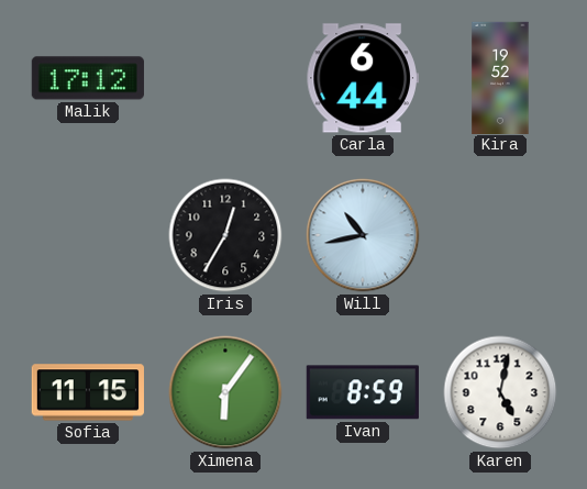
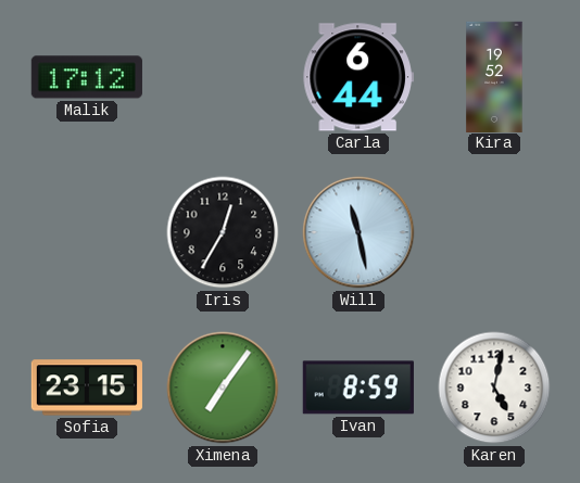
Will: 10:43 -> 11:28
Sofia: 11:15 -> 23:15
Ximena: 6:06 -> 7:06
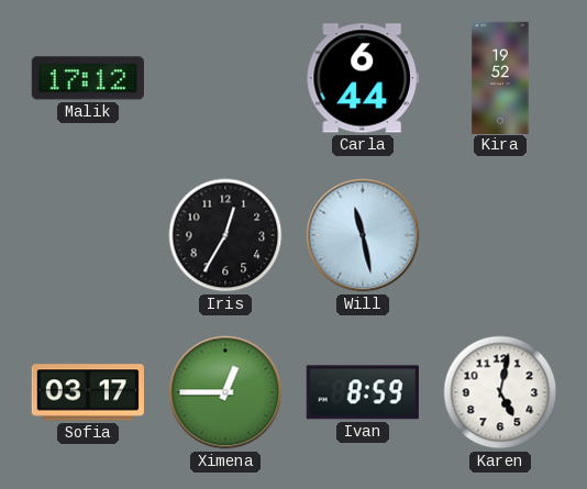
Sofia: 23:15 -> 03:17
Ximena: 7:06 -> 12:45
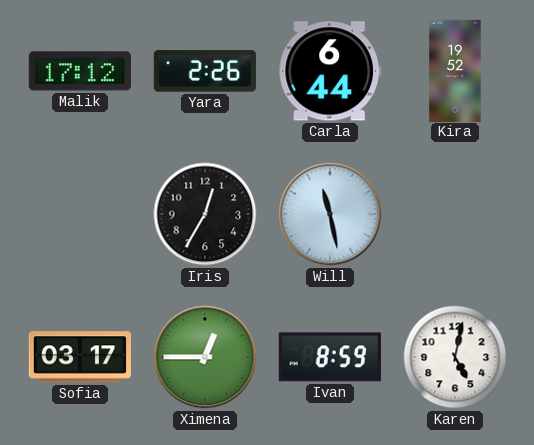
Yara: none -> 2:26
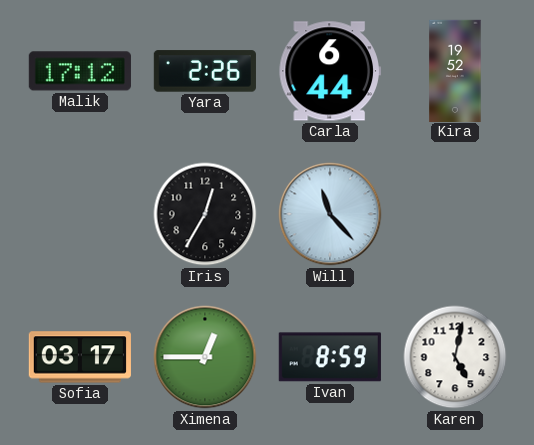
Will: 11:28 -> 11:23
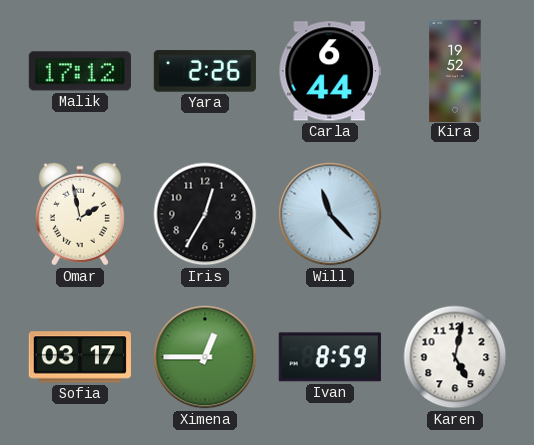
Omar: none -> 1:58
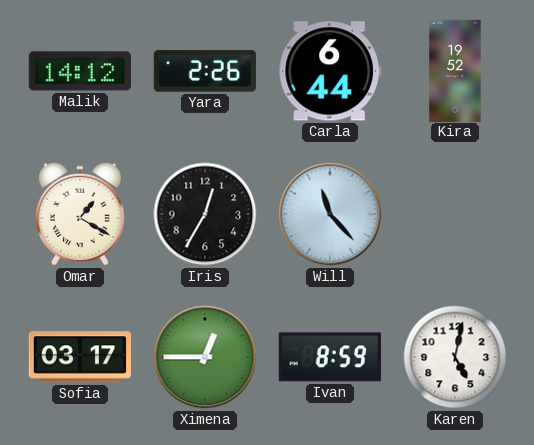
Malik: 17:12 -> 14:12
Omar: 1:58 -> 1:20
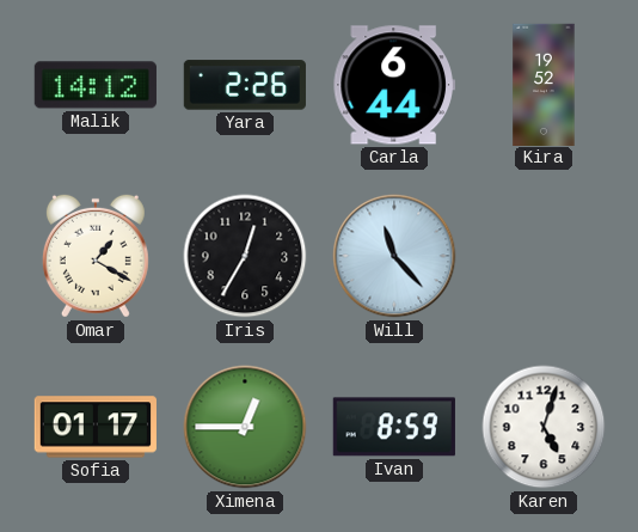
Sofia: 03:17 -> 01:17
Karen: 5:02 -> 5:03
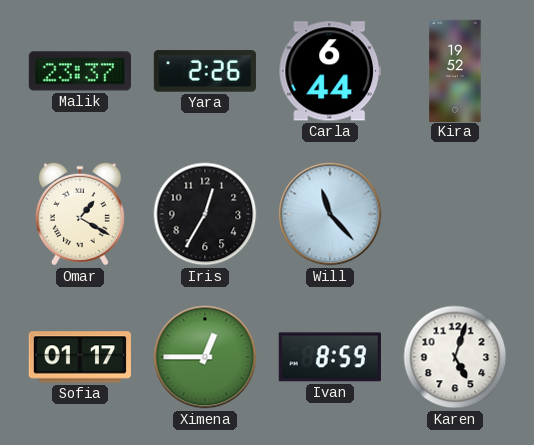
Malik: 14:12 -> 23:37
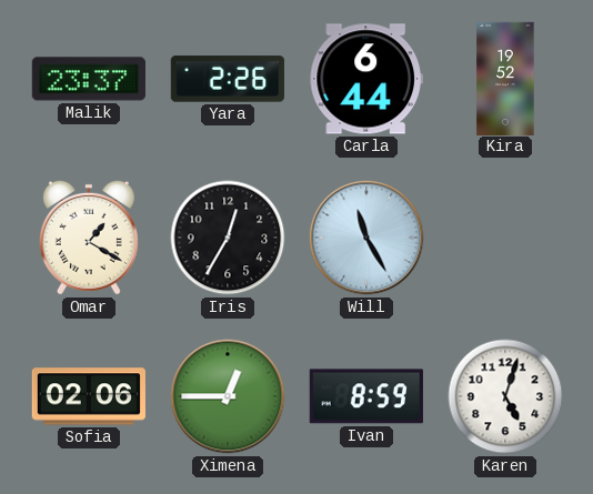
Will: 11:23 -> 11:25
Sofia: 01:17 -> 02:06
